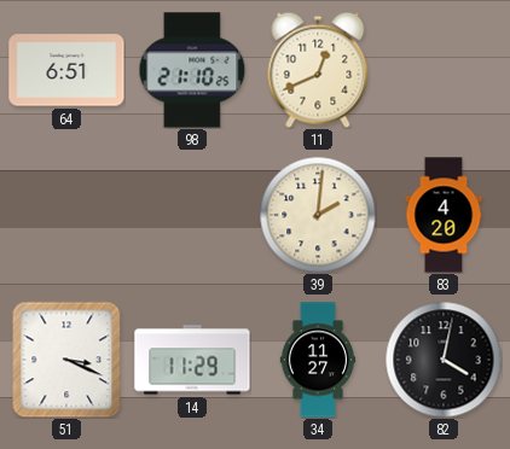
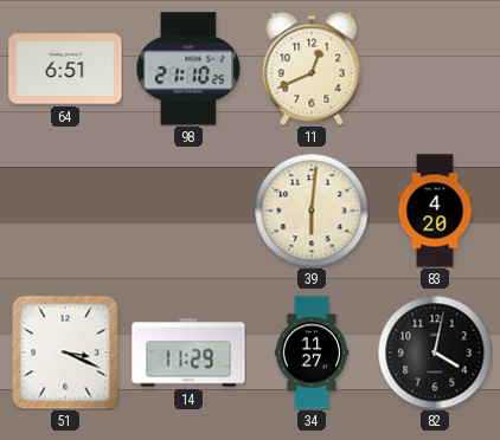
39: 2:01 -> 6:01
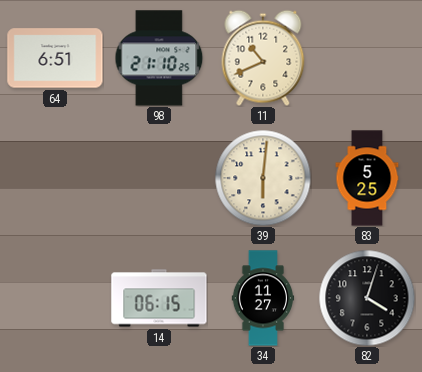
11: 12:41 -> 10:41
83: 4:20 -> 5:25
51: 3:19 -> none
14: 11:29 -> 06:15
82: 4:02 -> 4:03
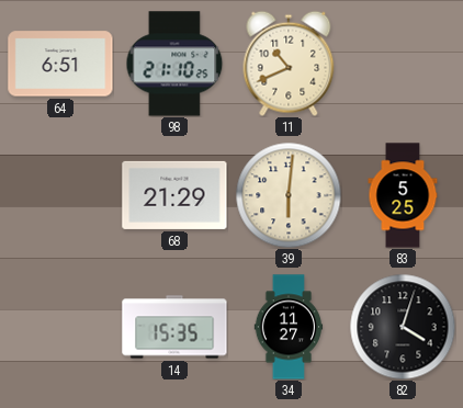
68: none -> 21:29
14: 06:15 -> 15:35
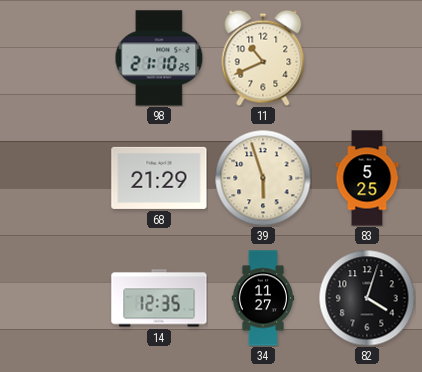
64: 6:51 -> none
39: 6:01 -> 5:57
14: 15:35 -> 12:35
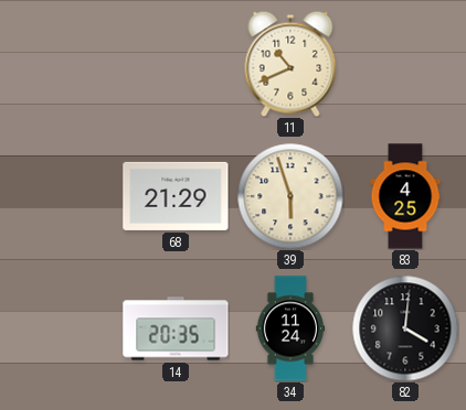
98: 21:10 -> none
83: 5:25 -> 4:25
14: 12:35 -> 20:35
34: 11:27 -> 11:24
82: 4:03 -> 4:01
